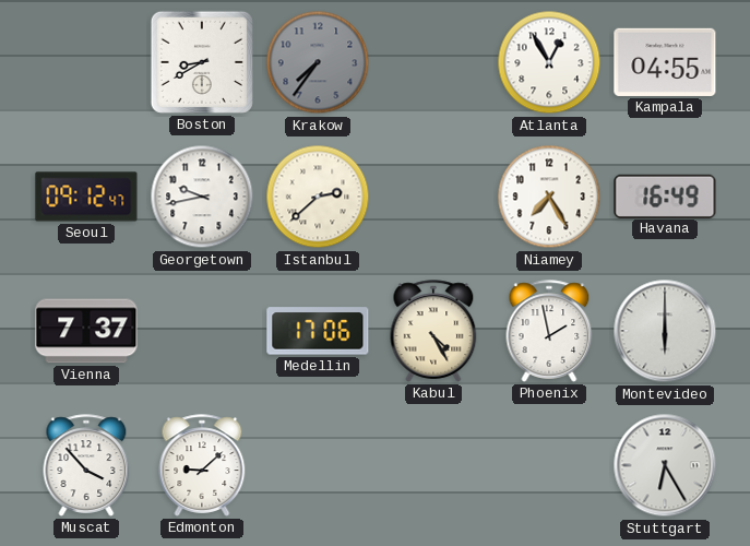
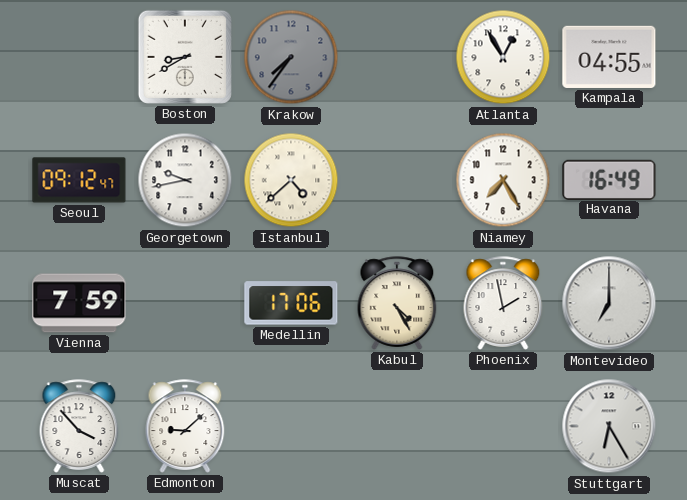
Istanbul: 2:38 -> 4:38
Vienna: 7:37 -> 7:59
Montevideo: 6:00 -> 7:00
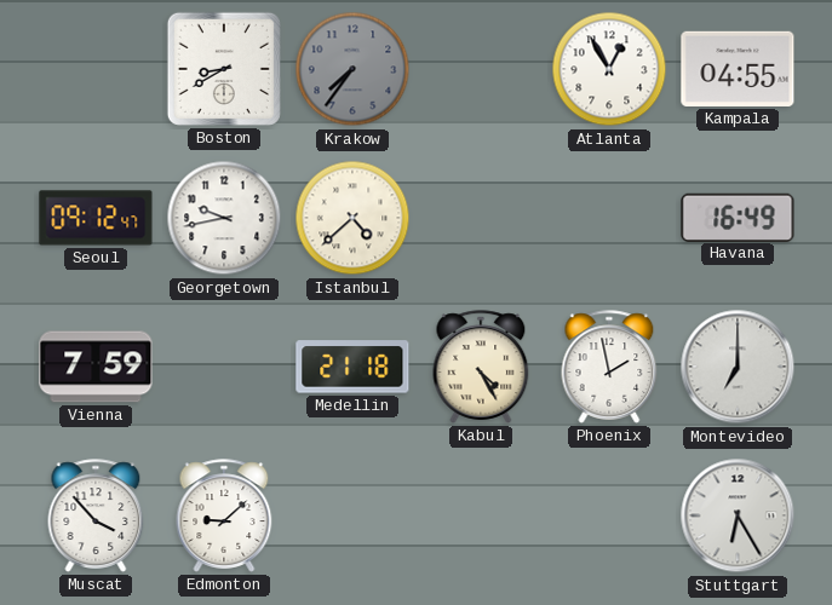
Niamey: 7:25 -> none
Medellin: 17:06 -> 21:18
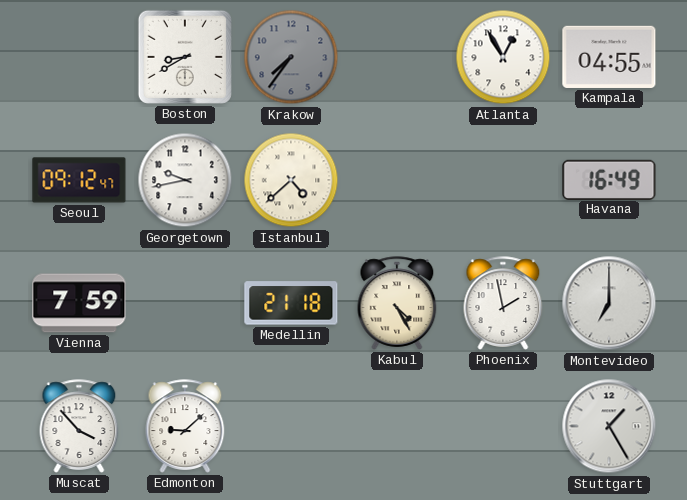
Stuttgart: 6:25 -> 1:25
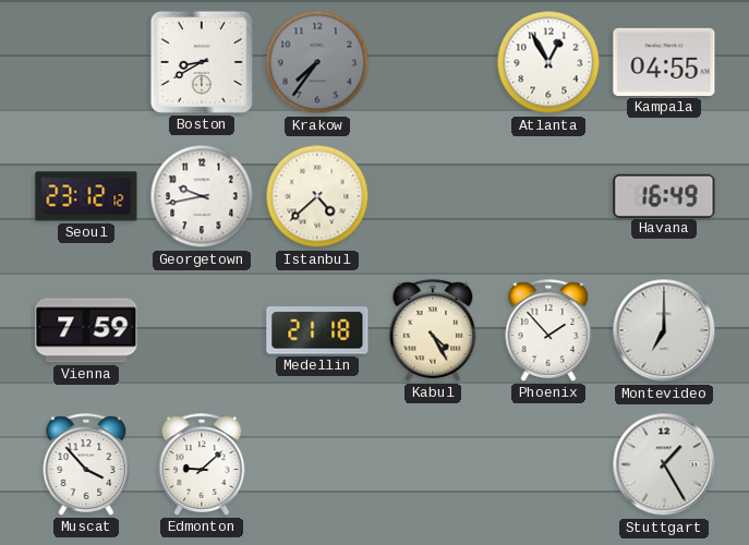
Seoul: 09:12 -> 23:12
Phoenix: 1:58 -> 1:53
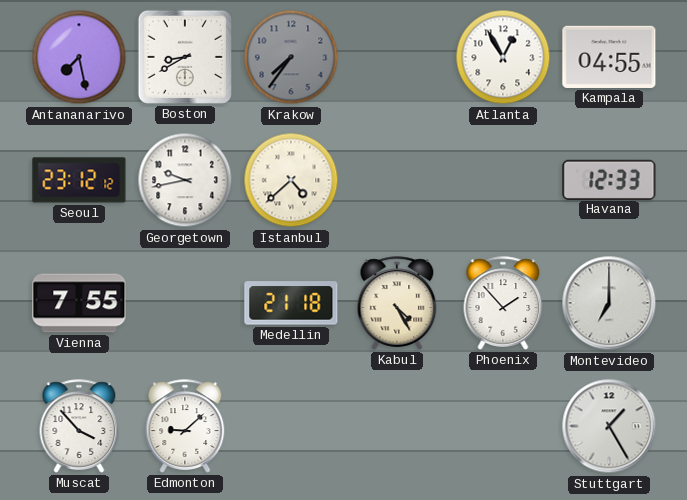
Antananarivo: none -> 7:28
Havana: 16:49 -> 12:33
Vienna: 7:59 -> 7:55
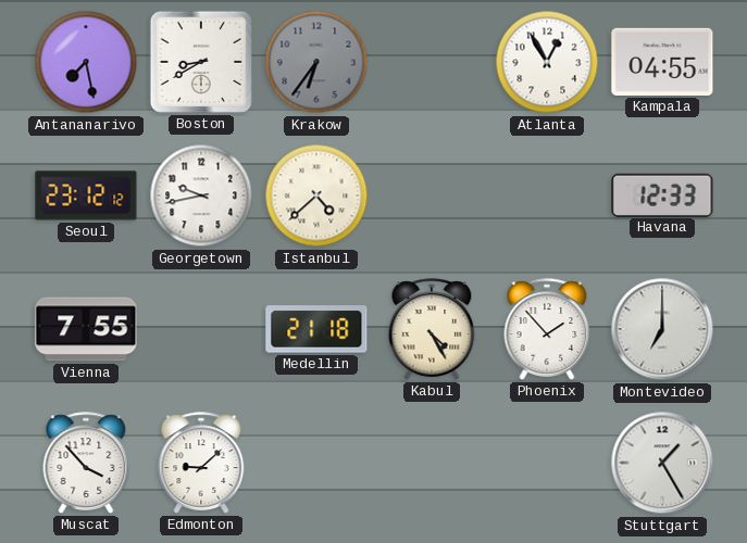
Krakow: 7:36 -> 6:36
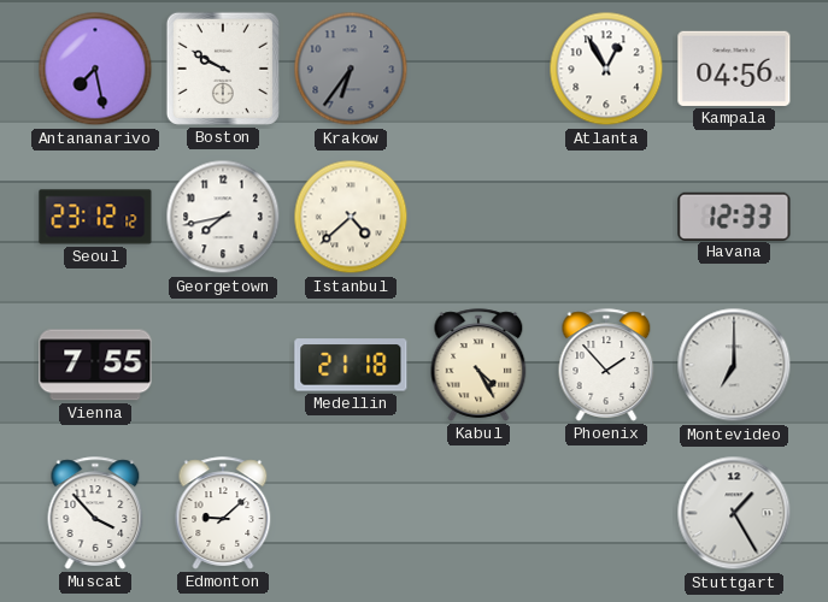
Boston: 8:40 -> 9:50
Kampala: 04:55 -> 04:56
Georgetown: 9:43 -> 7:43
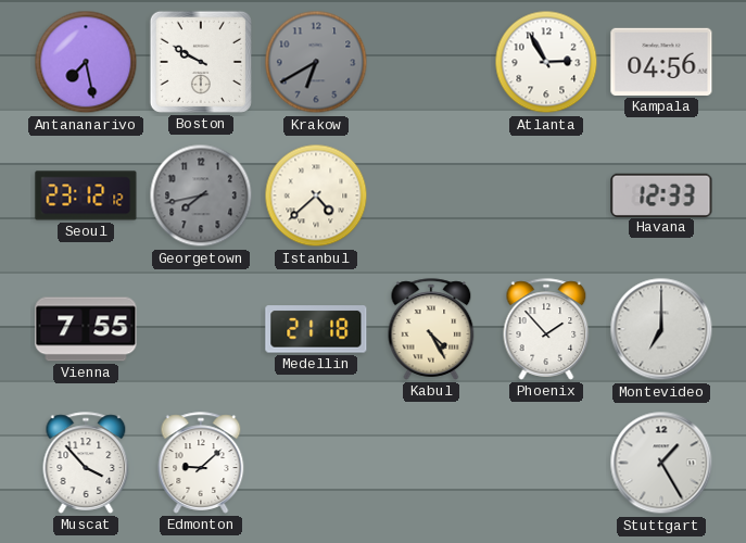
Krakow: 6:36 -> 6:40
Atlanta: 12:55 -> 2:55
Georgetown dial: white -> grey
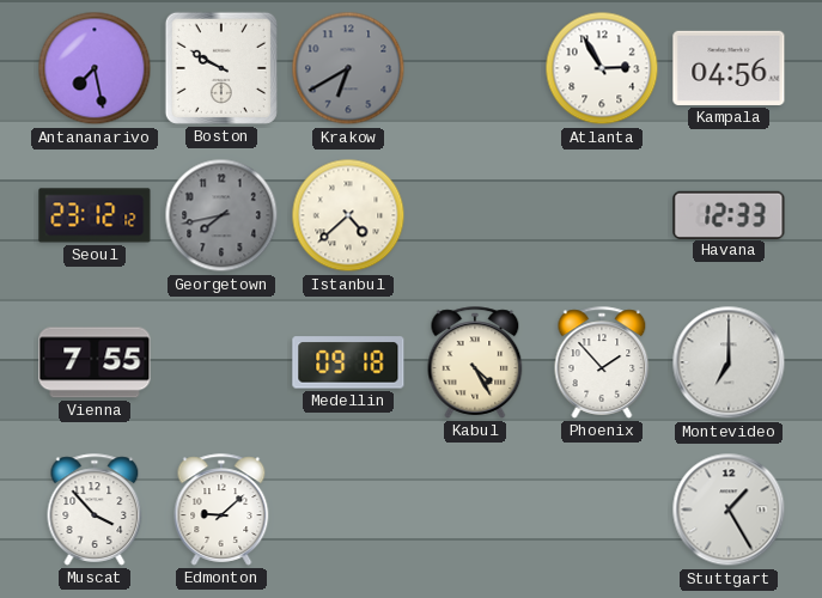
Medellin: 21:18 -> 09:18
